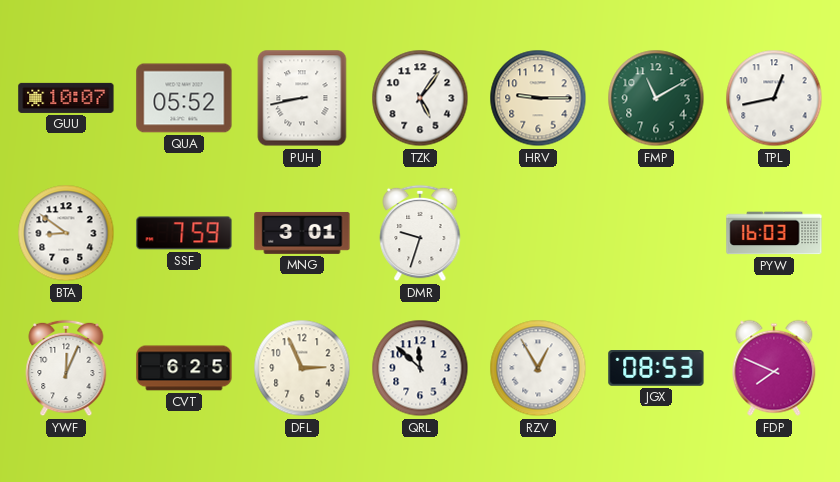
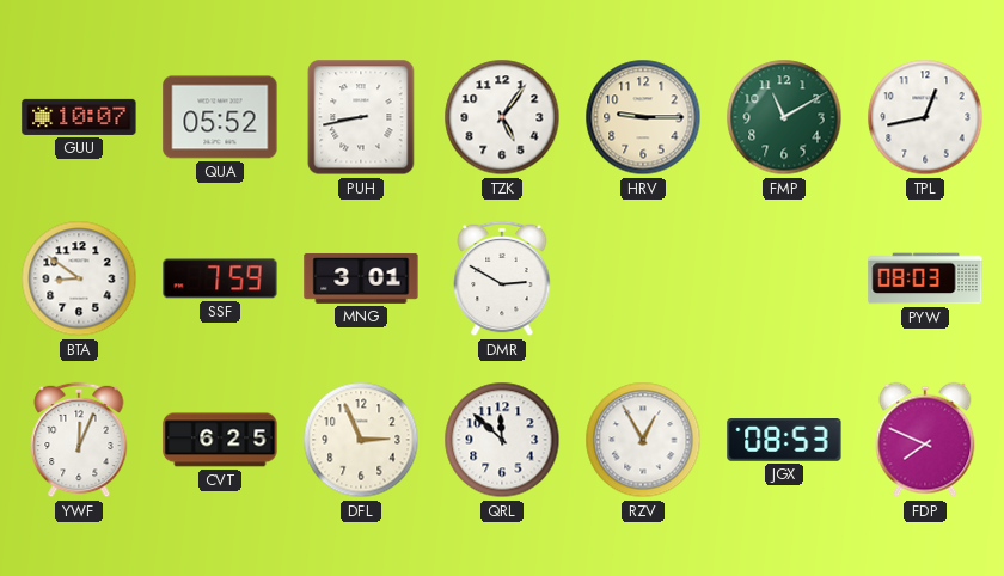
DMR: 9:33 -> 2:50
PYW: 16:03 -> 08:03
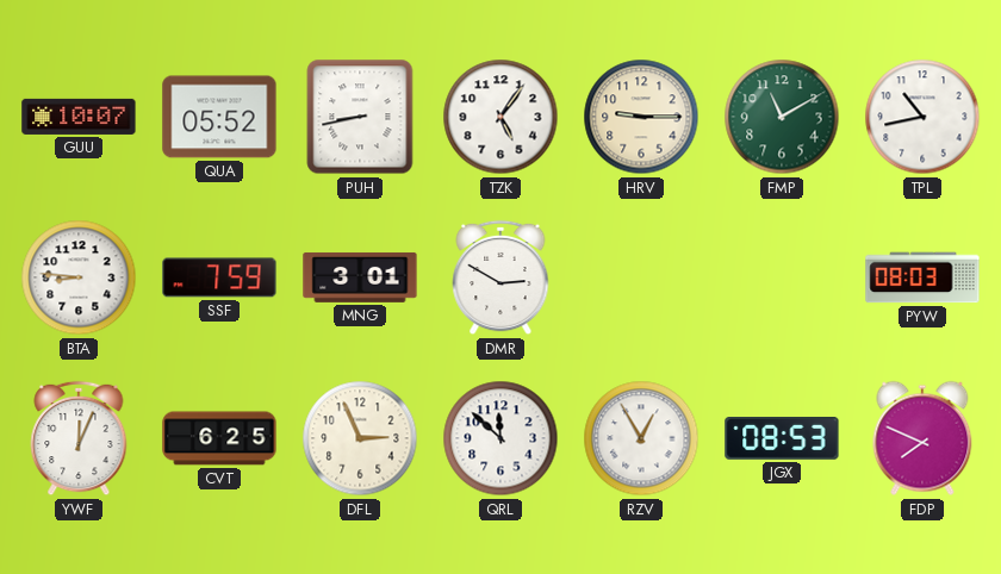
TPL: 12:43 -> 10:43
BTA: 8:51 -> 8:46
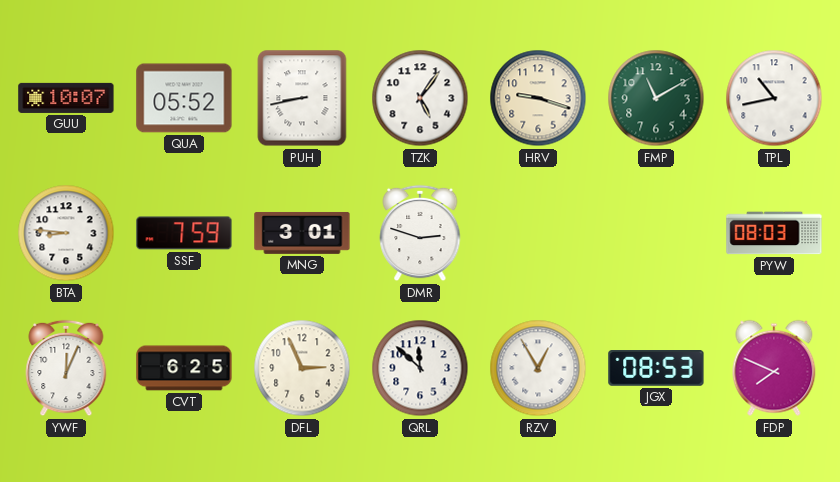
HRV: 9:15 -> 9:18
DMR: 2:50 -> 2:48
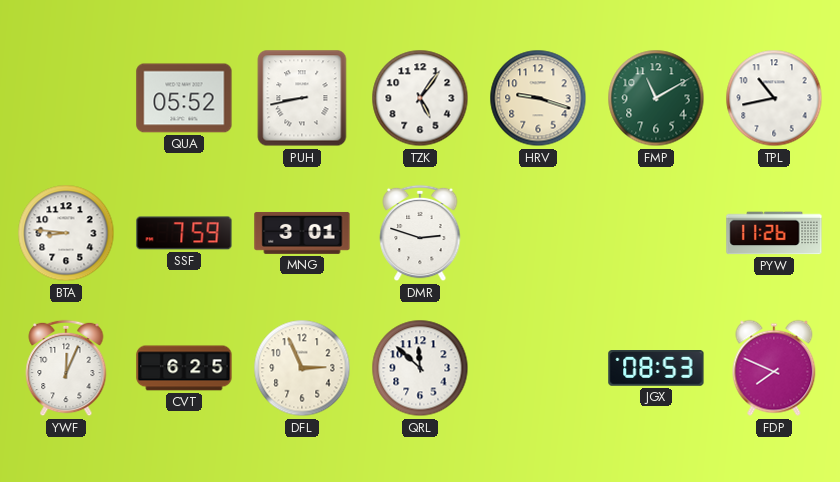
GUU: 10:07 -> none
PYW: 08:03 -> 11:26
RZV: 12:55 -> none
